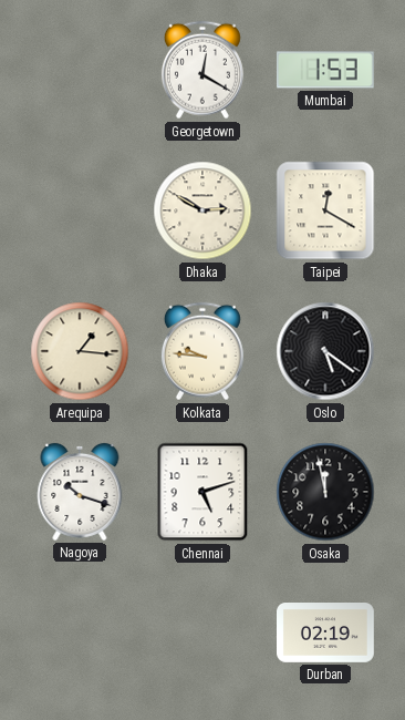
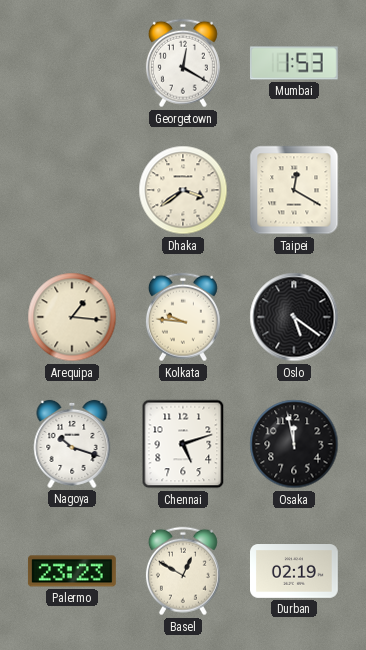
Dhaka: 2:50 -> 3:39
Palermo: none -> 23:23
Basel: none -> 12:50
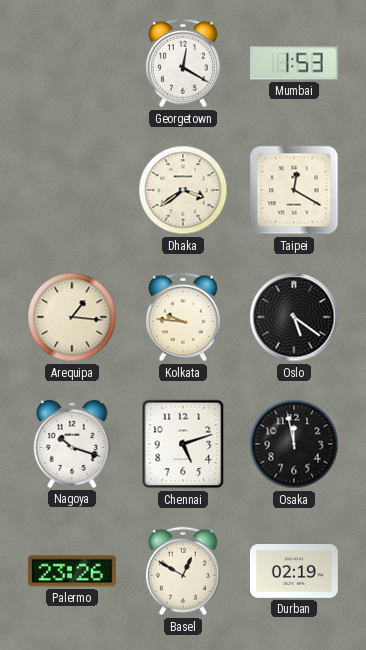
Palermo: 23:23 -> 23:26
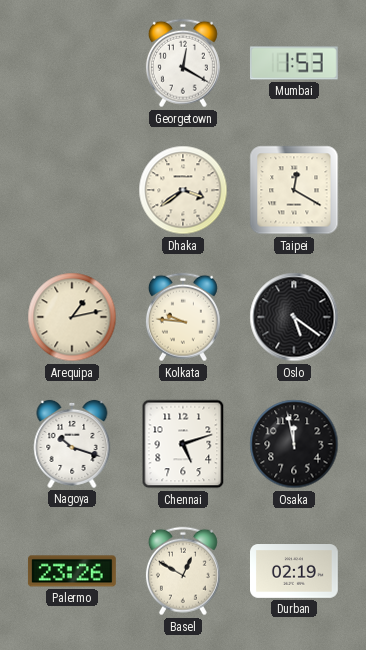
Arequipa: 1:16 -> 1:13
